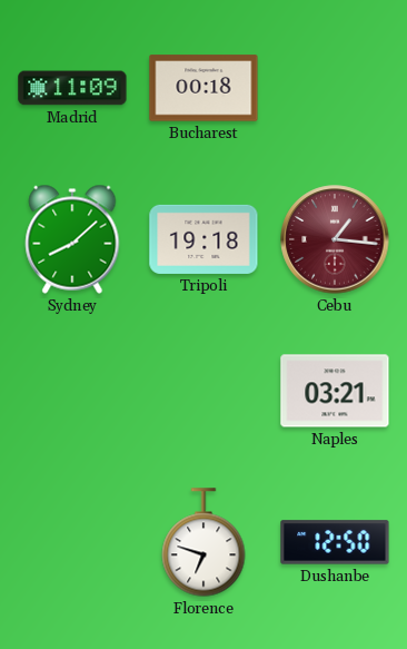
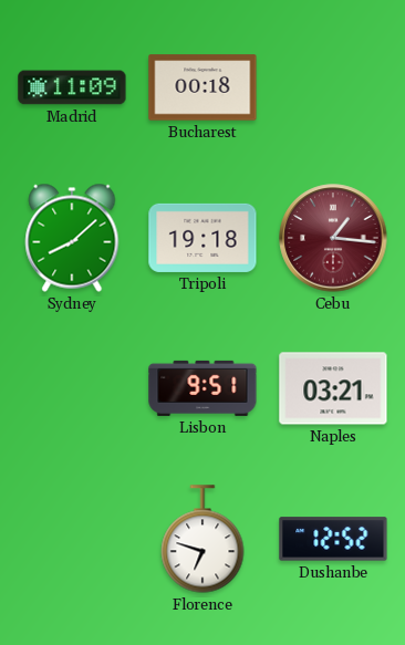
Lisbon: none -> 9:51
Dushanbe: 12:50 -> 12:52
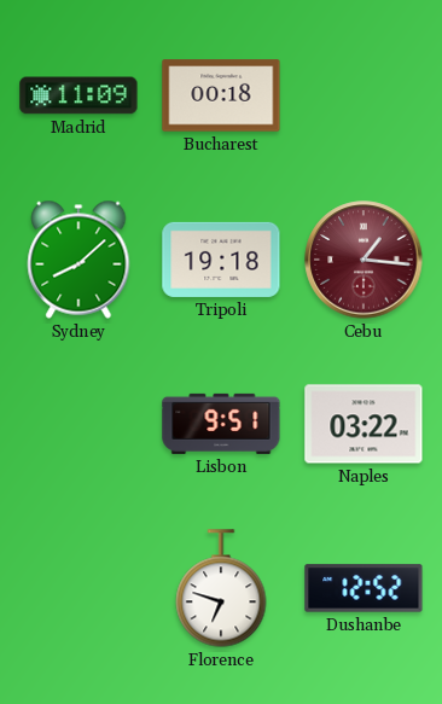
Naples: 03:21 -> 03:22
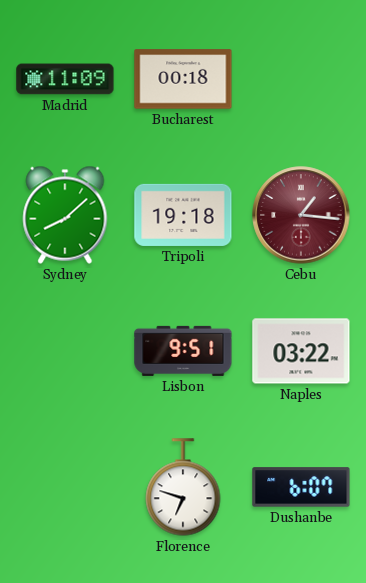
Dushanbe: 12:52 -> 6:07
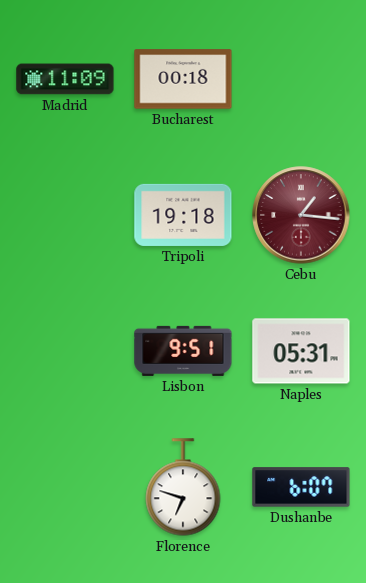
Sydney: 8:08 -> none
Naples: 03:22 -> 05:31
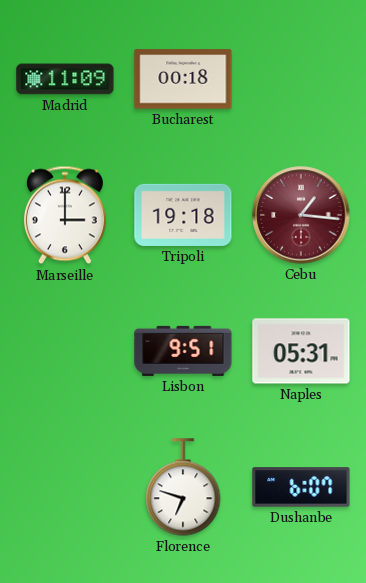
Marseille: none -> 3:00
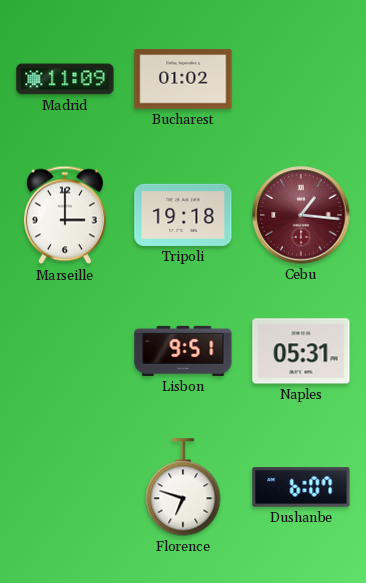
Bucharest: 00:18 -> 01:02
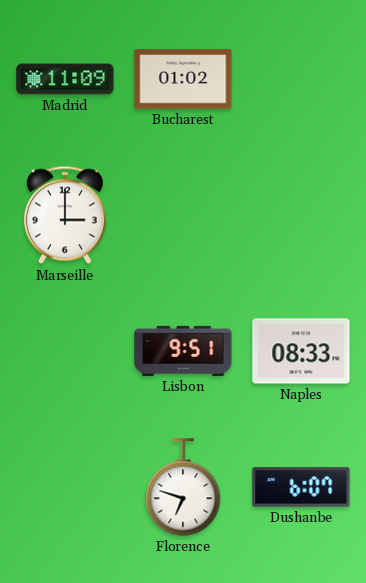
Tripoli: 19:18 -> none
Cebu: 1:16 -> none
Naples: 05:31 -> 08:33
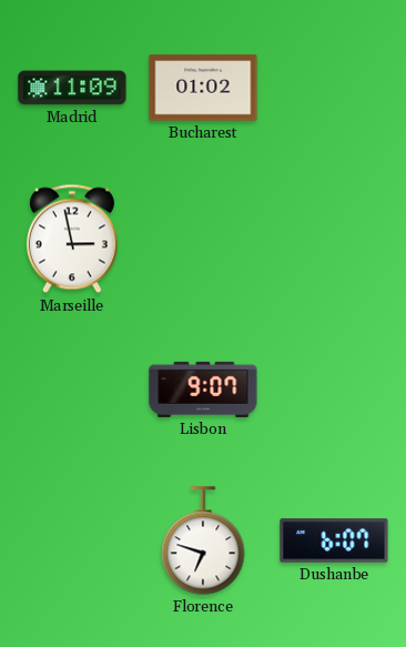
Marseille: 3:00 -> 2:58
Lisbon: 9:51 -> 9:07
Naples: 08:33 -> none
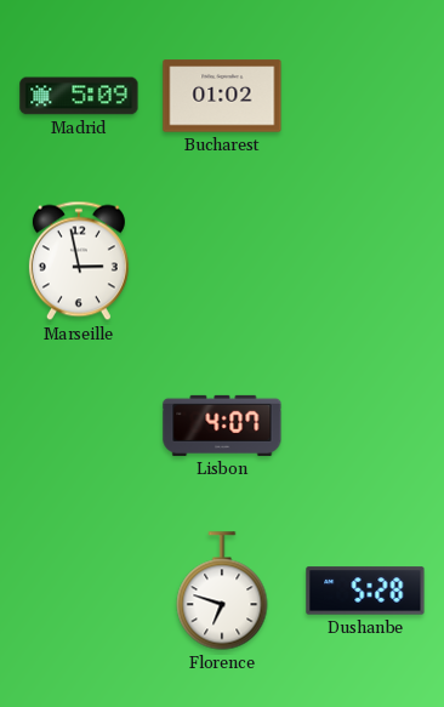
Madrid: 11:09 -> 5:09
Lisbon: 9:07 -> 4:07
Dushanbe: 6:07 -> 5:28
